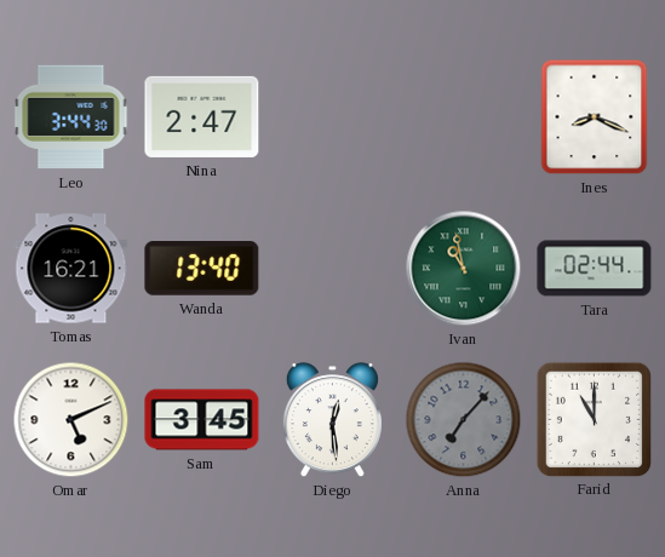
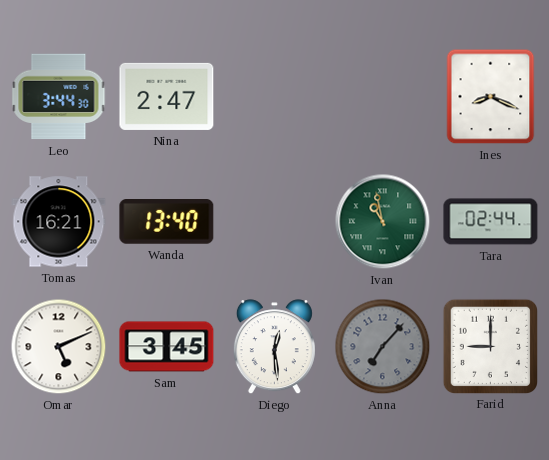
Farid: 11:00 -> 9:00
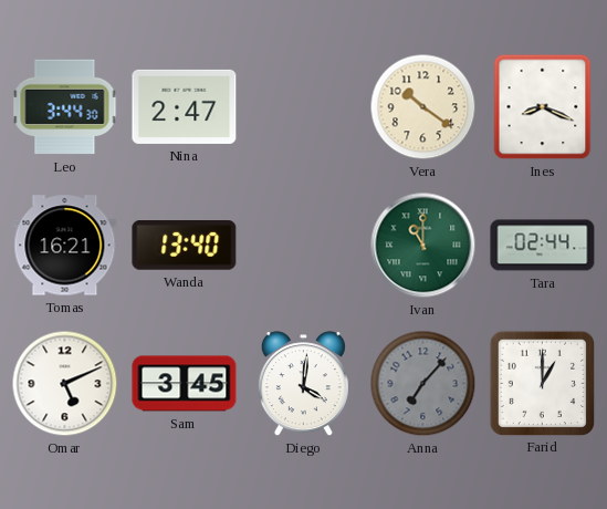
Vera: none -> 10:21
Ivan: 10:58 -> 11:00
Diego: 12:29 -> 4:01
Farid: 9:00 -> 1:00
